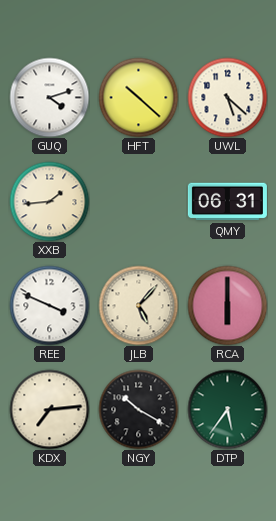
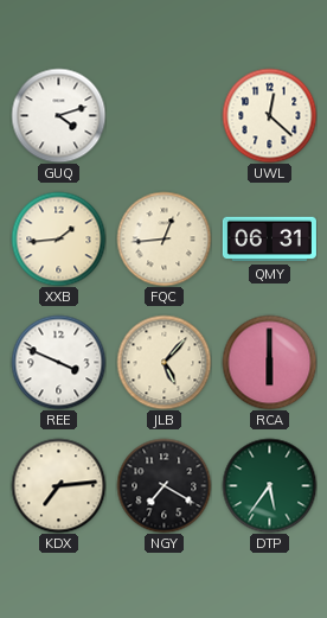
HFT: 10:22 -> none
UWL: 5:22 -> 12:22
FQC: none -> 12:44
NGY: 10:20 -> 7:20
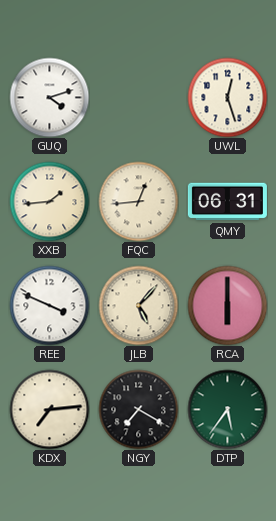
UWL: 12:22 -> 12:27
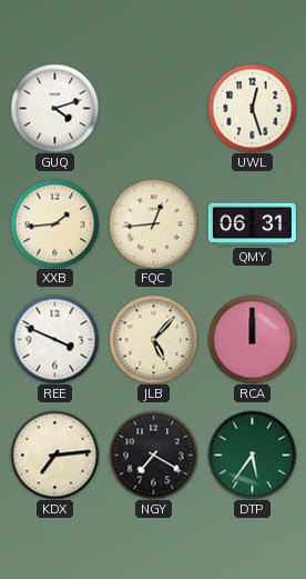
RCA: 6:00 -> 12:00
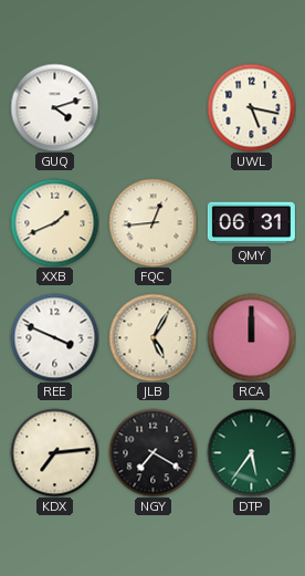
UWL: 12:27 -> 5:17
XXB: 1:44 -> 1:41
JLB: 5:07 -> 5:05
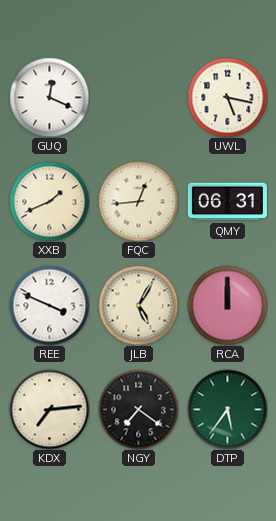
GUQ: 4:12 -> 12:19
NGY: 7:20 -> 7:21
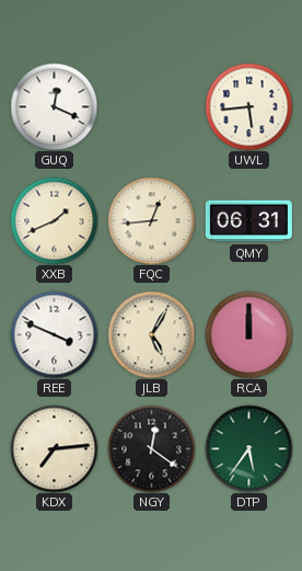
UWL: 5:17 -> 5:44
NGY: 7:21 -> 12:21
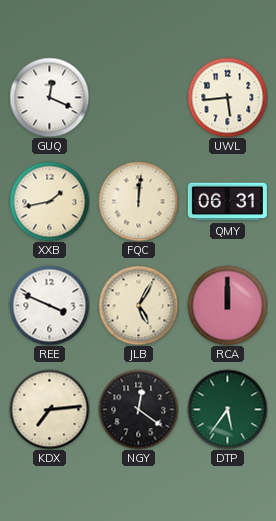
XXB: 1:41 -> 1:43
FQC: 12:44 -> 12:01
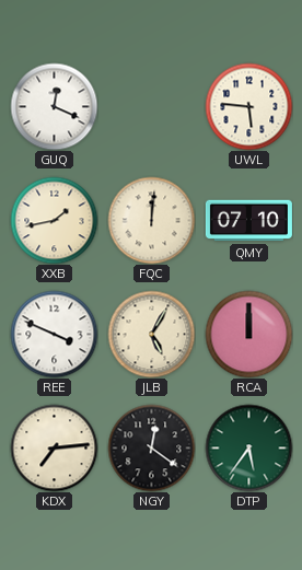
UWL: 5:44 -> 5:46
QMY: 06:31 -> 07:10
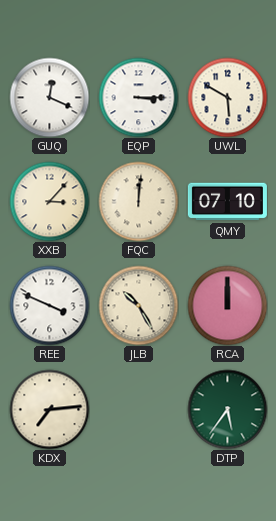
EQP: none -> 3:15
UWL: 5:46 -> 5:50
XXB: 1:43 -> 3:07
JLB: 5:05 -> 10:25
NGY: 12:21 -> none
